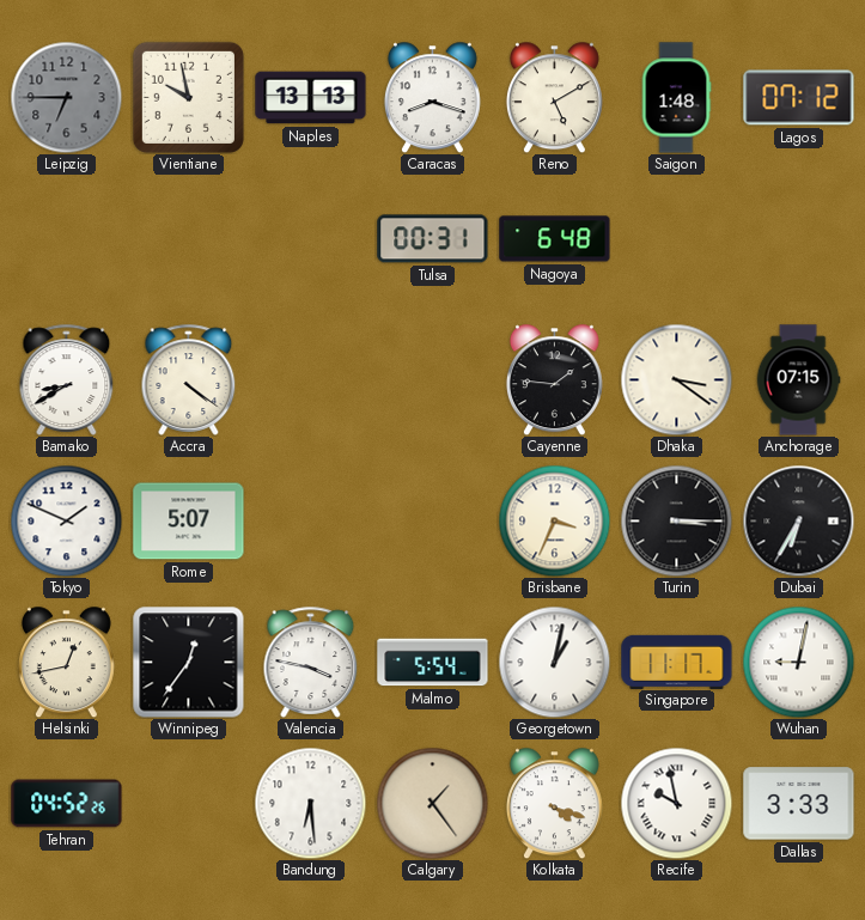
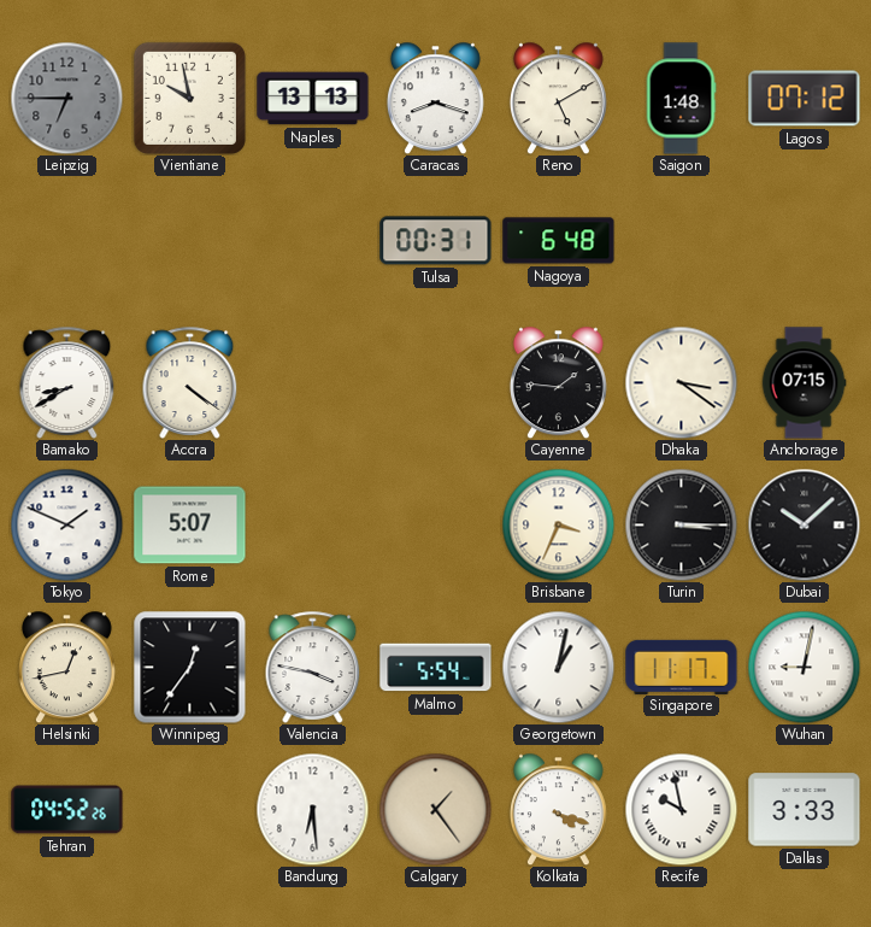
Dubai: 6:35 -> 10:08
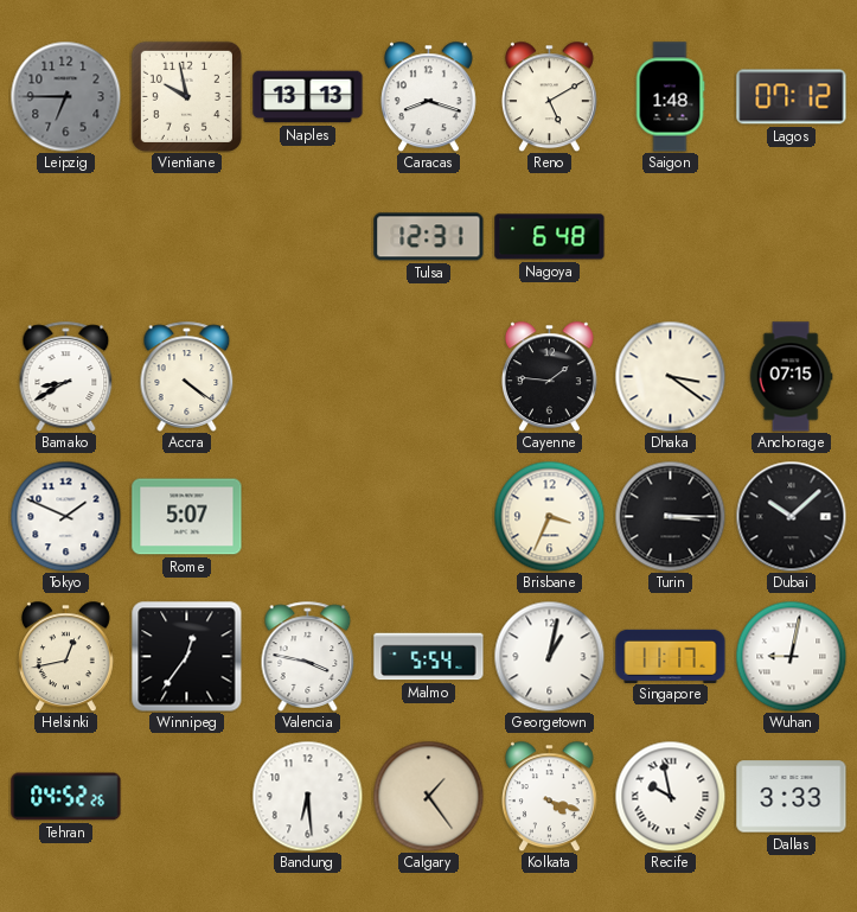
Tulsa: 00:31 -> 12:31
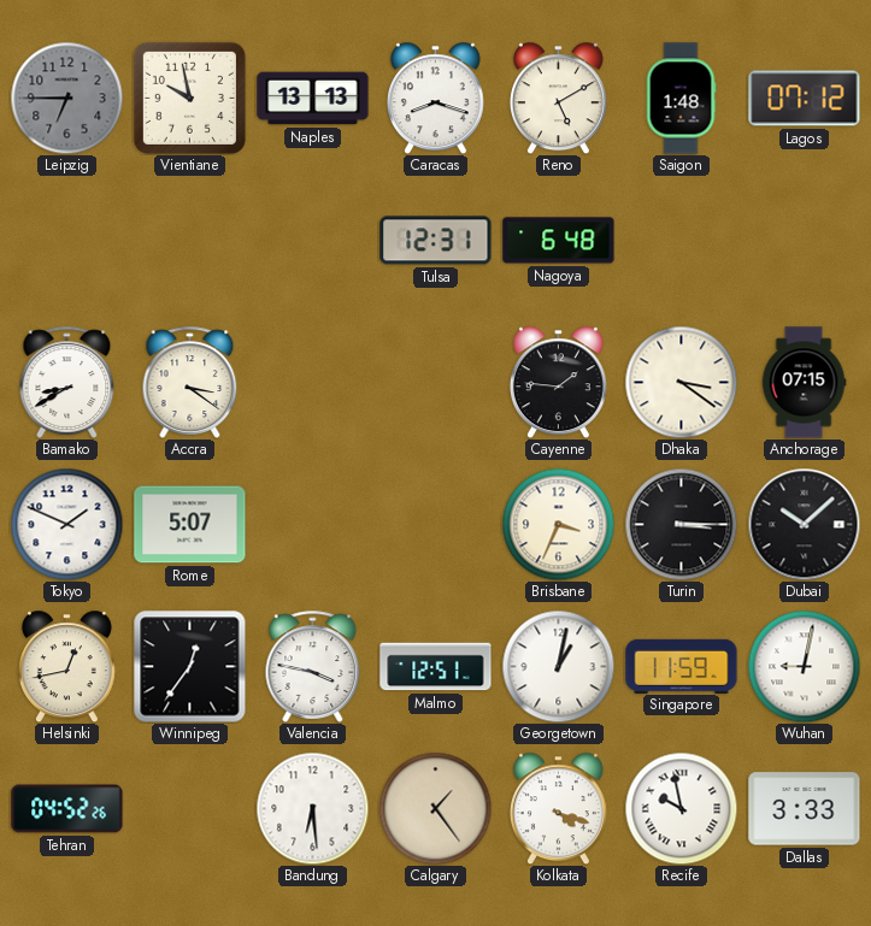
Accra: 4:21 -> 3:21
Malmo: 5:54 -> 12:51
Singapore: 11:17 -> 11:59
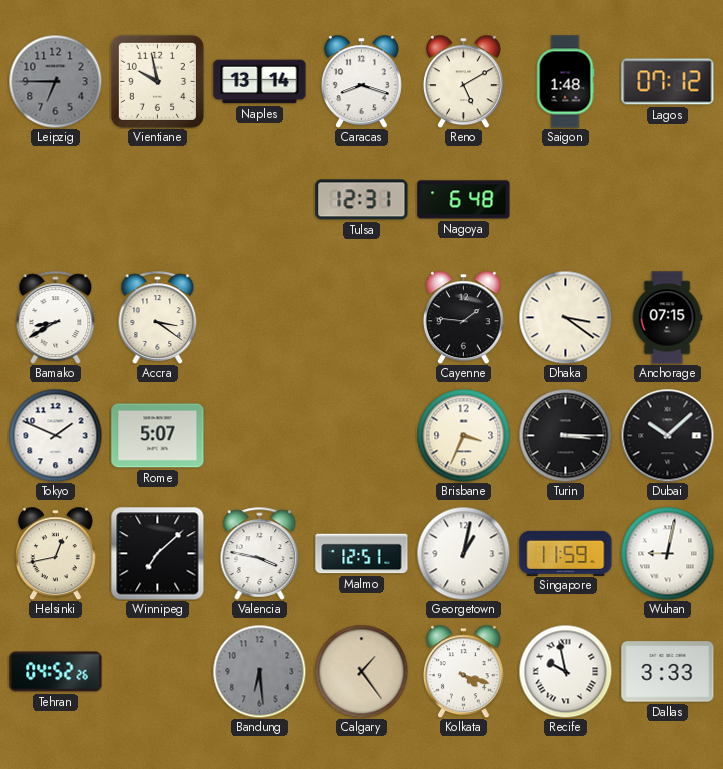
Naples: 13:13 -> 13:14
Winnipeg: 12:36 -> 7:08
Bandung dial: white -> grey
